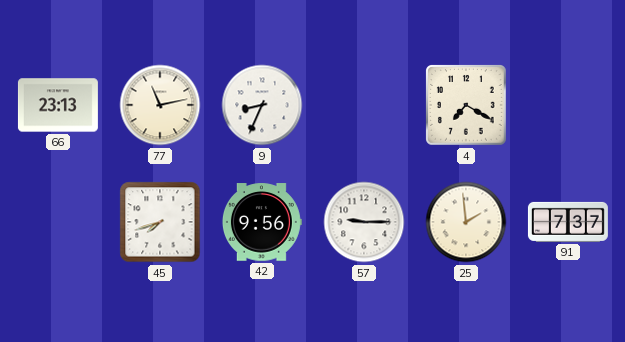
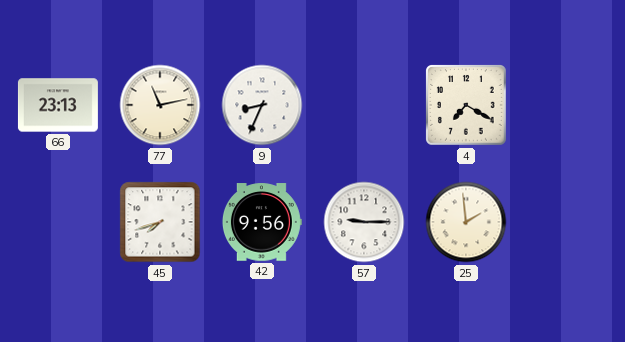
91: 7:37 -> none
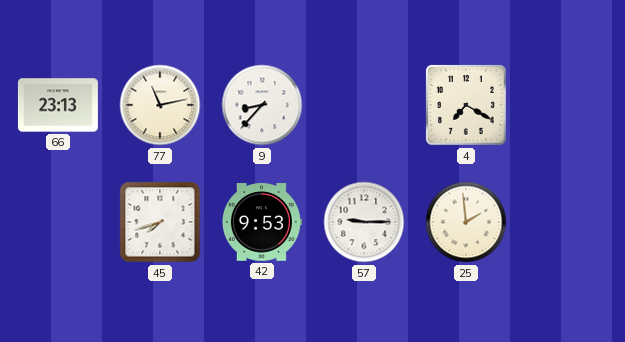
9: 8:34 -> 8:37
42: 9:56 -> 9:53
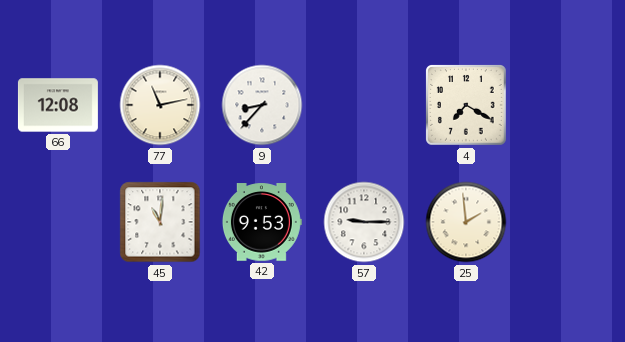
66: 23:13 -> 12:08
45: 7:42 -> 11:01
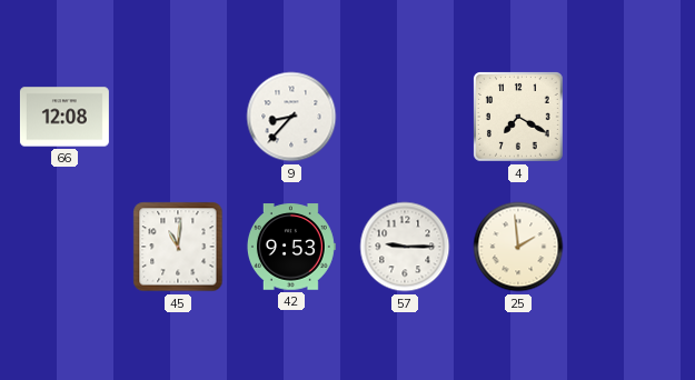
77: 11:13 -> none
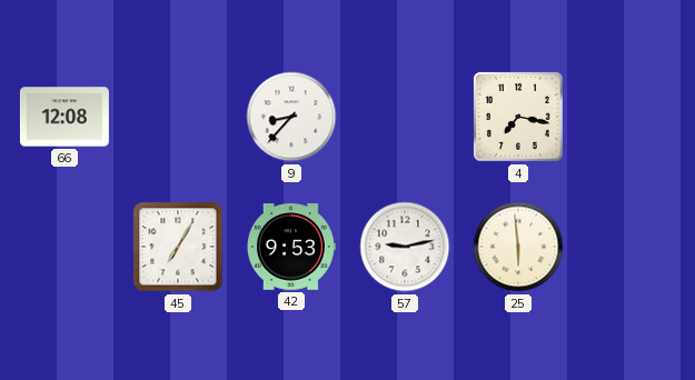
4: 7:20 -> 7:17
45: 11:01 -> 7:05
57: 9:15 -> 9:13
25: 1:59 -> 5:59
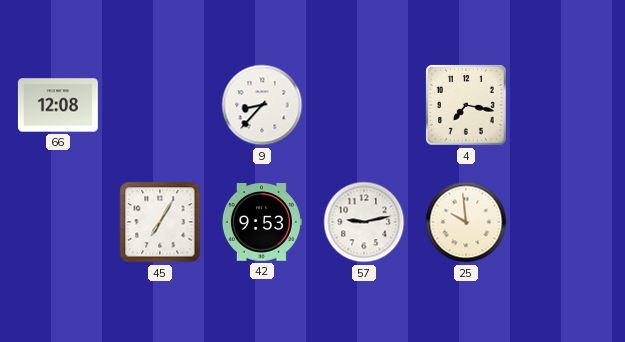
25: 5:59 -> 9:59
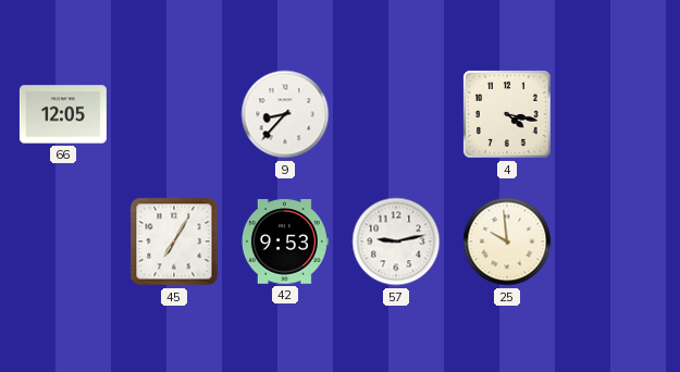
66: 12:08 -> 12:05
4: 7:17 -> 4:17
